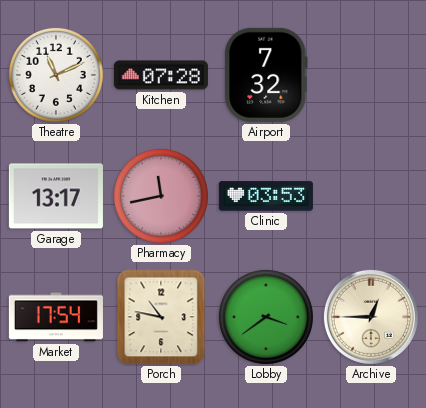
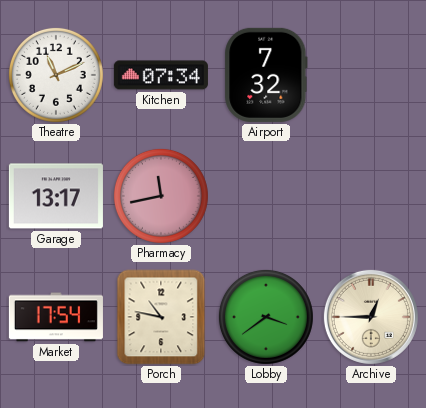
Kitchen: 07:28 -> 07:34
Clinic: 03:53 -> none
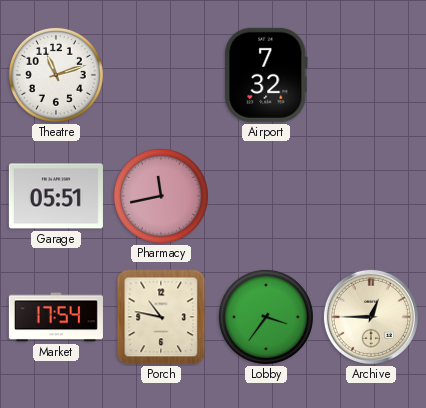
Theatre: 11:11 -> 11:12
Kitchen: 07:34 -> none
Garage: 13:17 -> 05:51
Lobby: 3:39 -> 3:36
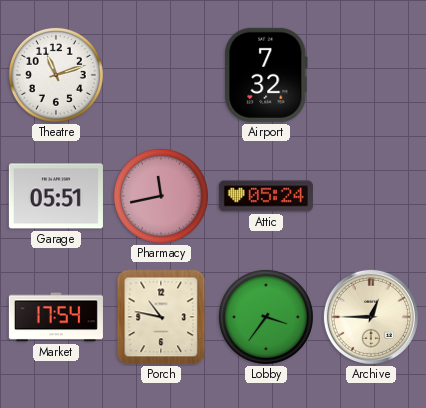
Attic: none -> 05:24
